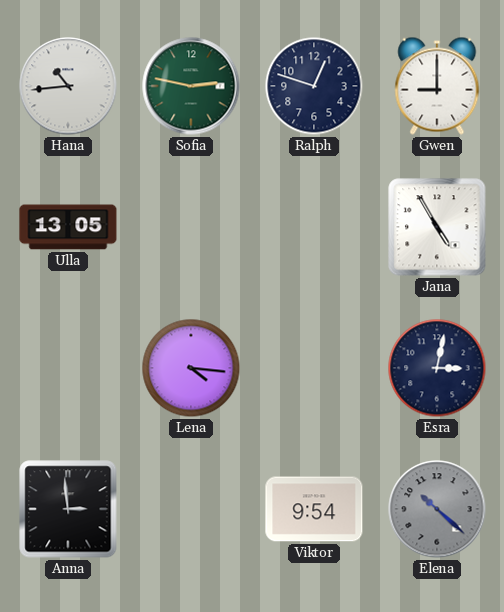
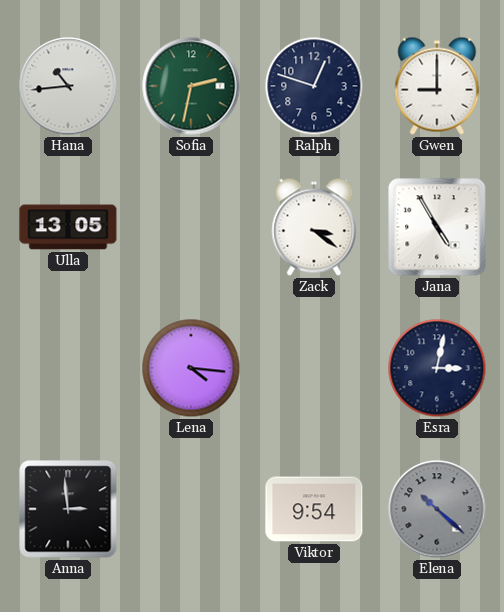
Sofia: 2:47 -> 2:32
Zack: none -> 3:21
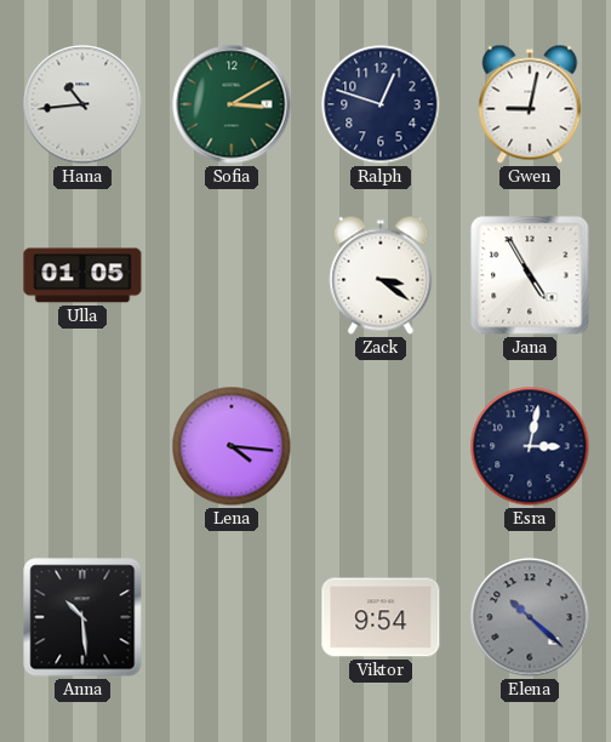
Sofia: 2:32 -> 3:10
Gwen: 9:00 -> 9:02
Ulla: 13:05 -> 01:05
Anna: 2:59 -> 10:29
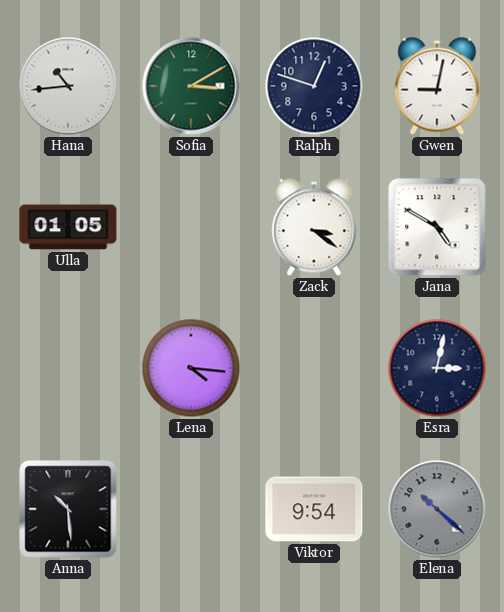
Jana: 4:55 -> 4:50
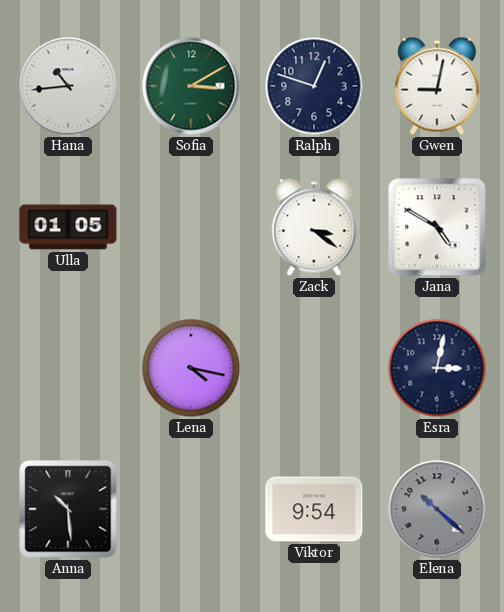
Lena: 4:16 -> 4:17
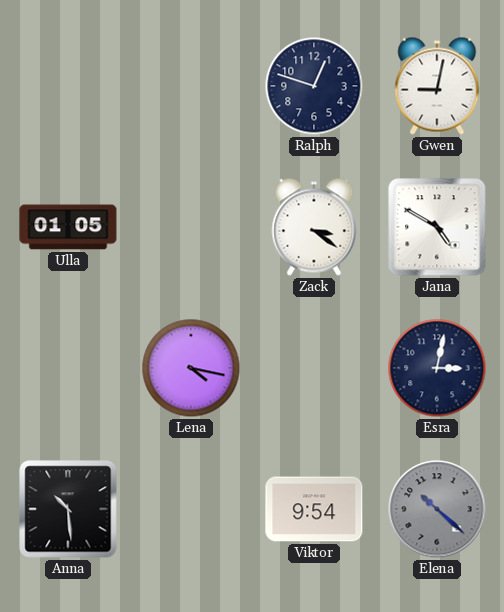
Hana: 10:44 -> none
Sofia: 3:10 -> none
